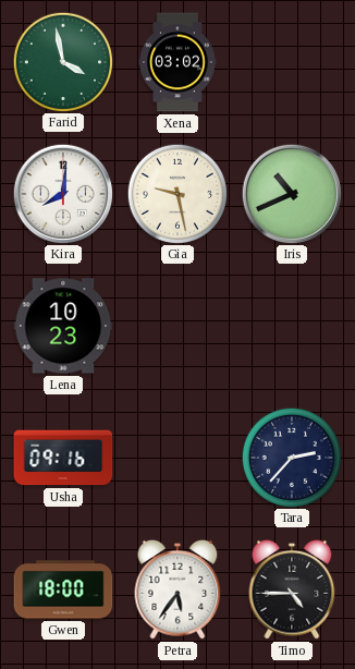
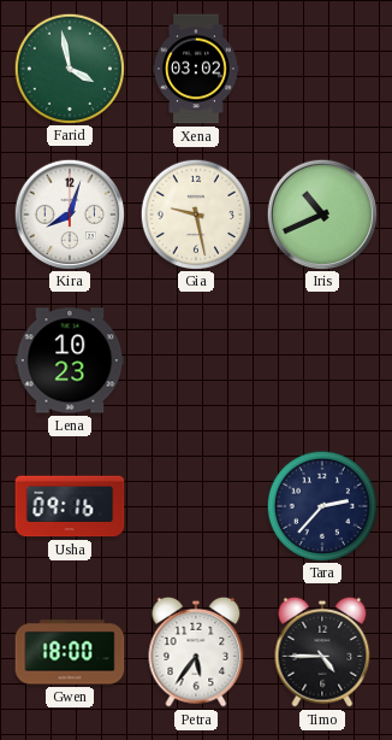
Kira: 8:01 -> 8:03
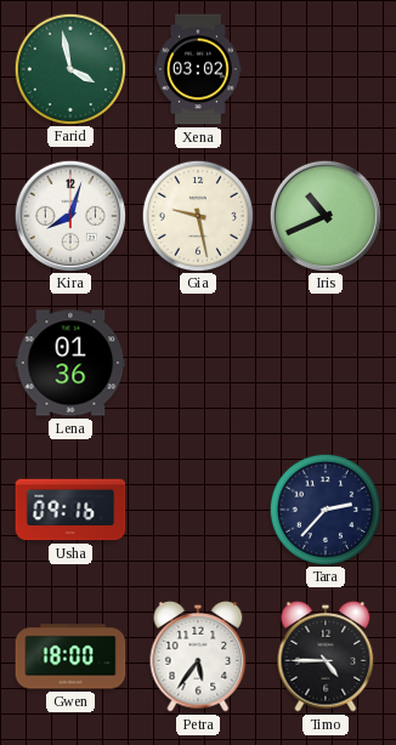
Lena: 10:23 -> 01:36
